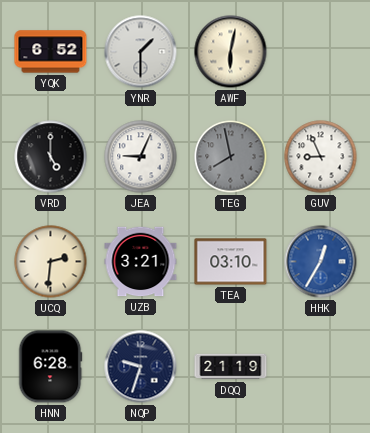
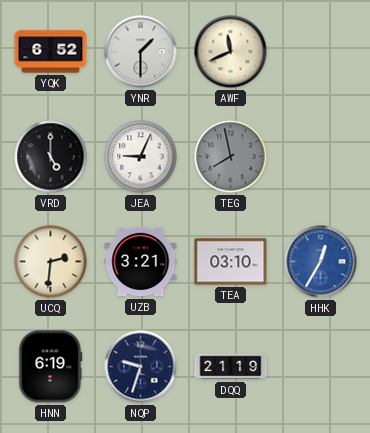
AWF: 6:02 -> 11:41
GUV: 8:56 -> none
HNN: 6:28 -> 6:19
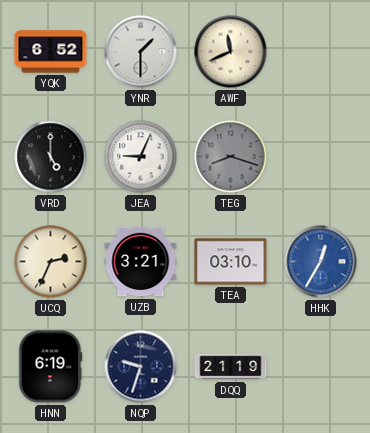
TEG: 7:58 -> 8:18
UCQ: 2:31 -> 2:34
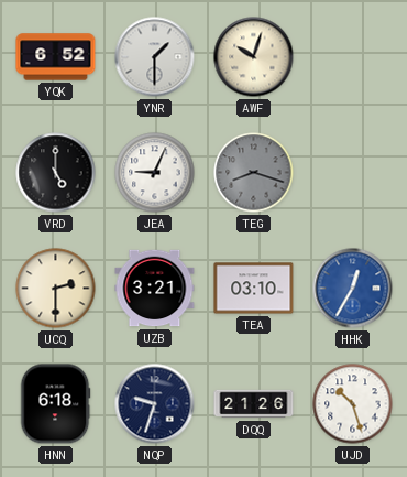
AWF: 11:41 -> 10:03
UCQ: 2:34 -> 2:30
HNN: 6:19 -> 6:18
DQQ: 21:19 -> 21:26
UJD: none -> 10:27
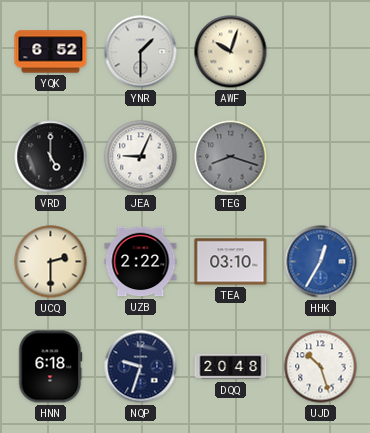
UZB: 3:21 -> 2:22
DQQ: 21:26 -> 20:48
